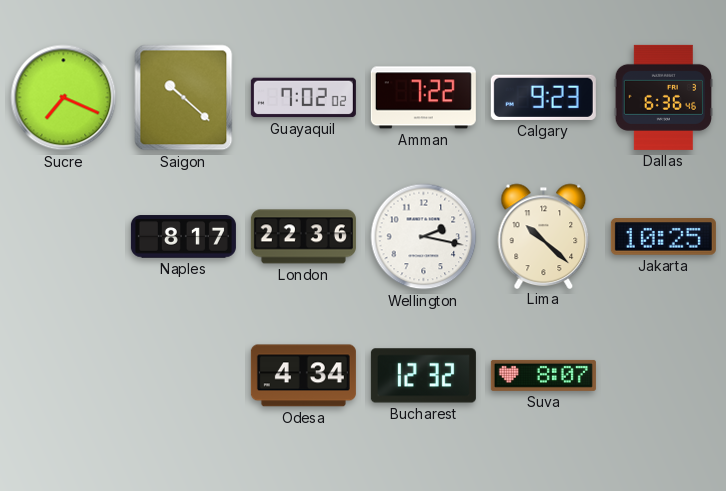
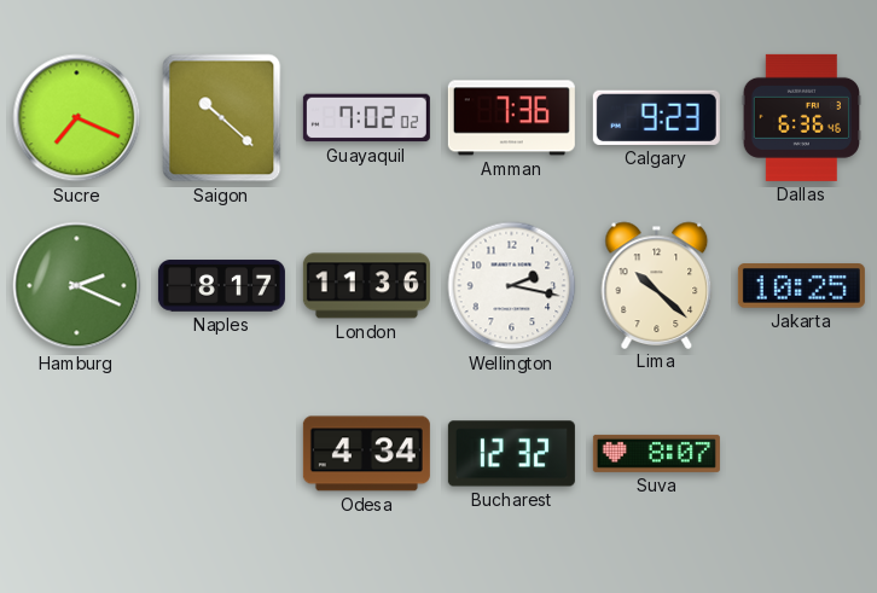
Amman: 7:22 -> 7:36
Hamburg: none -> 2:19
London: 22:36 -> 11:36
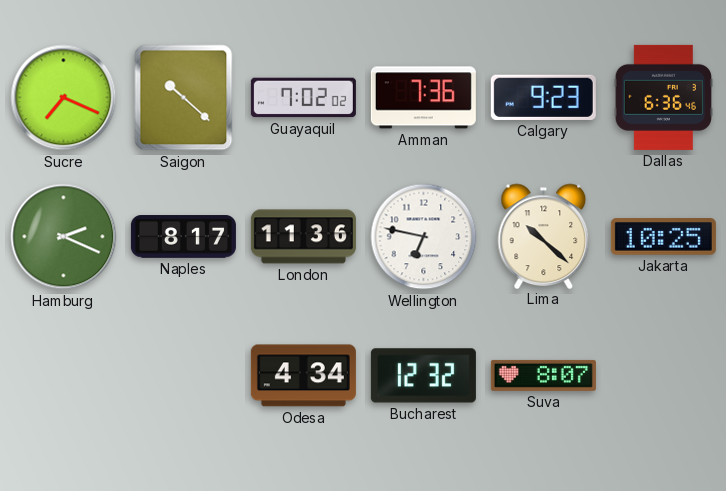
Wellington: 2:17 -> 6:47
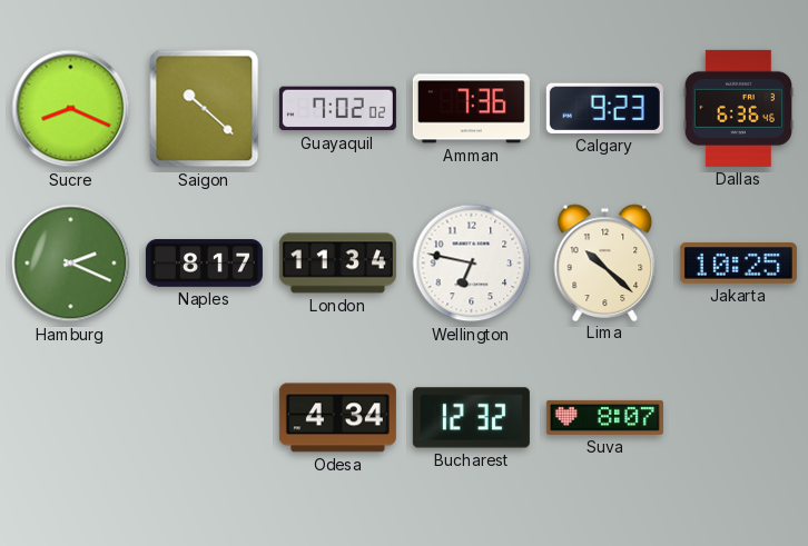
Sucre: 7:19 -> 8:19
London: 11:36 -> 11:34
